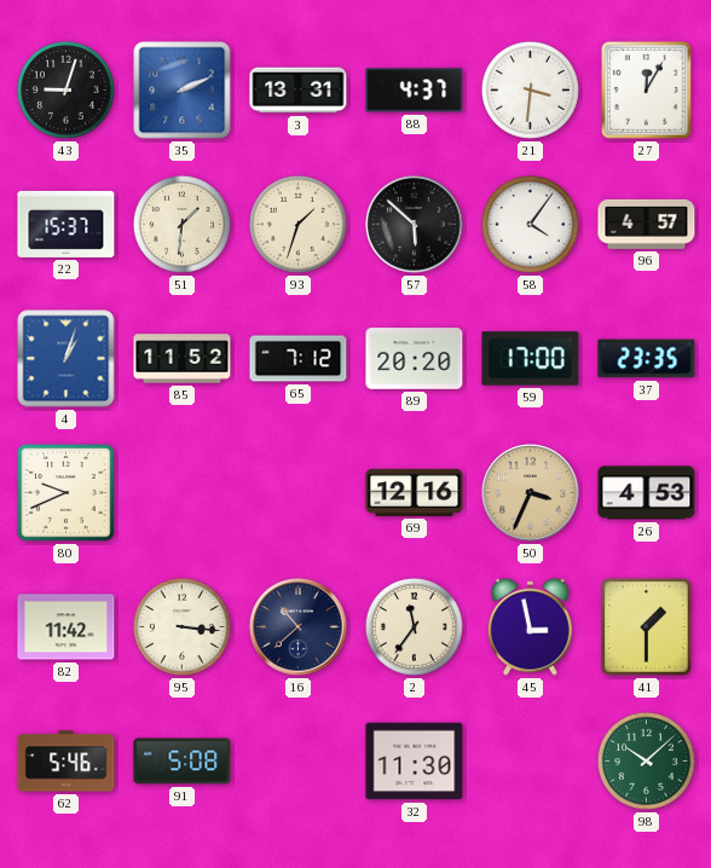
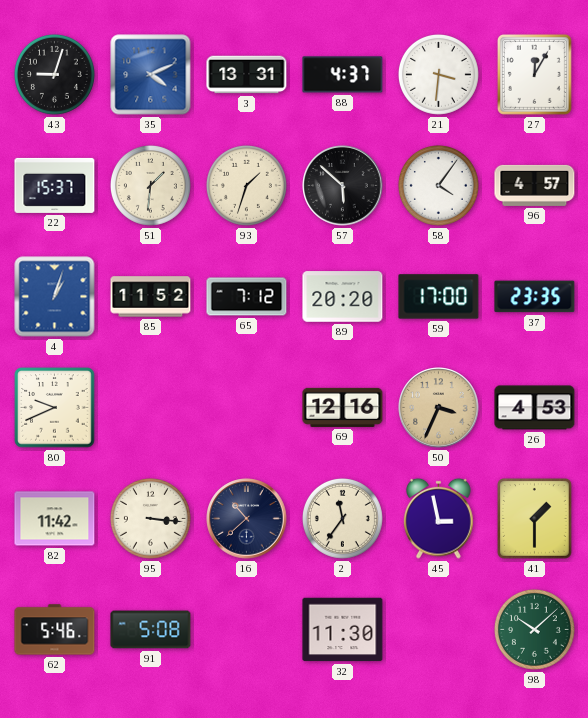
35: 2:11 -> 4:11
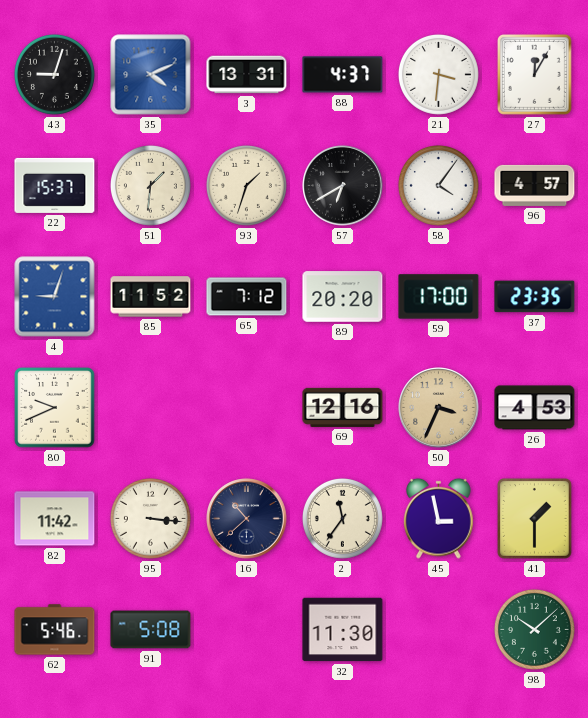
57: 5:52 -> 6:40
4: 1:03 -> 9:03
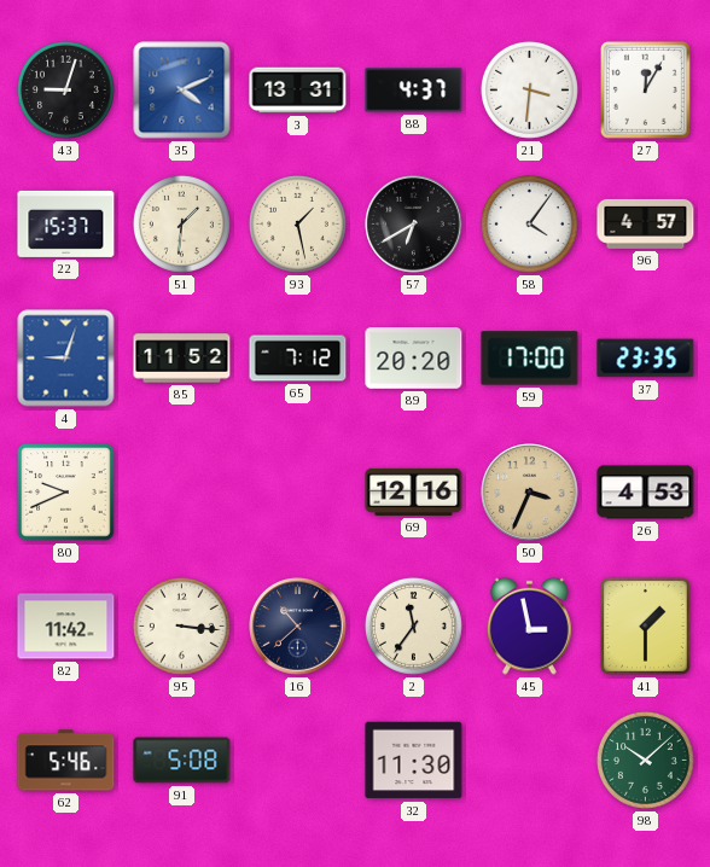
93: 1:33 -> 1:28
